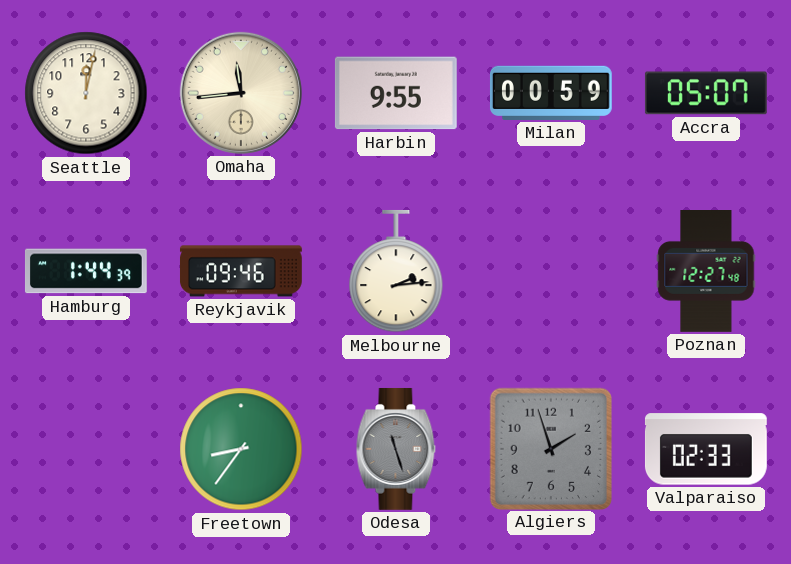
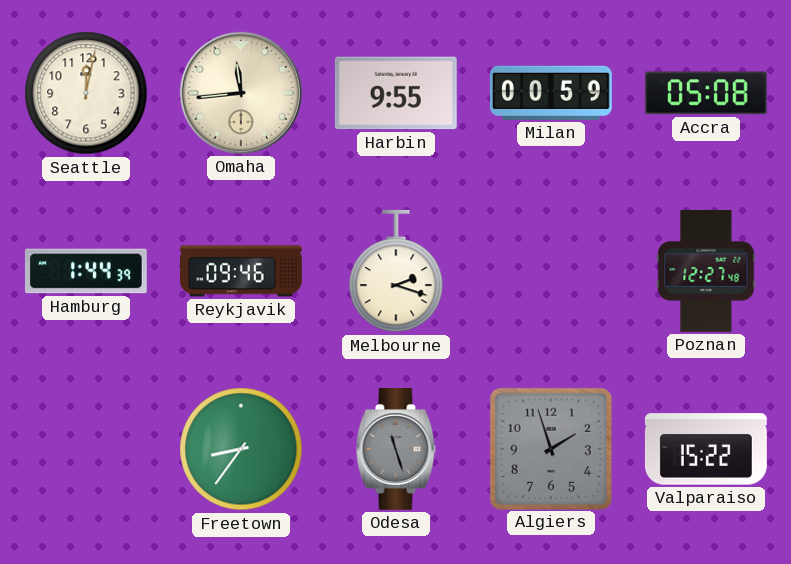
Accra: 05:07 -> 05:08
Melbourne: 2:14 -> 2:18
Valparaiso: 02:33 -> 15:22
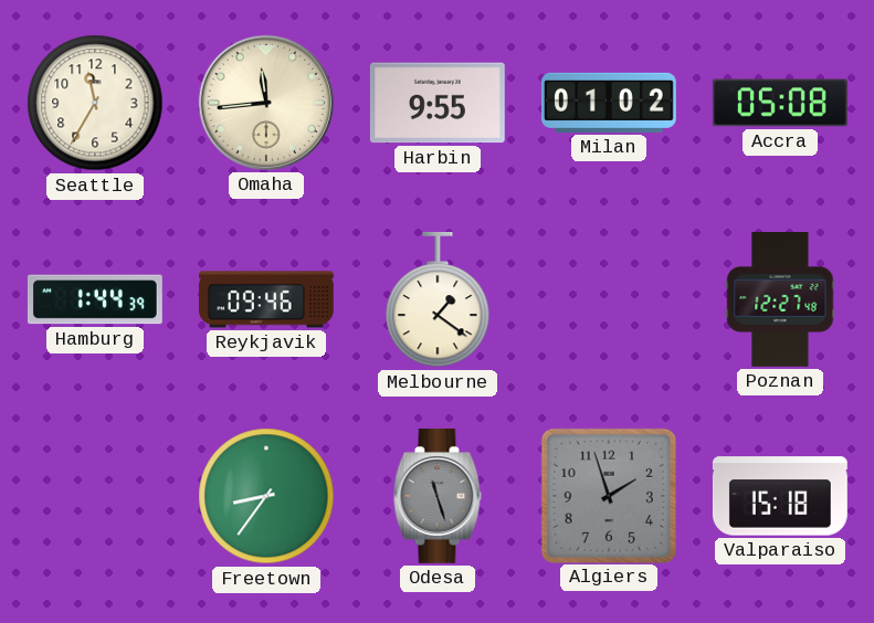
Seattle: 12:02 -> 11:35
Milan: 00:59 -> 01:02
Melbourne: 2:18 -> 1:21
Valparaiso: 15:22 -> 15:18
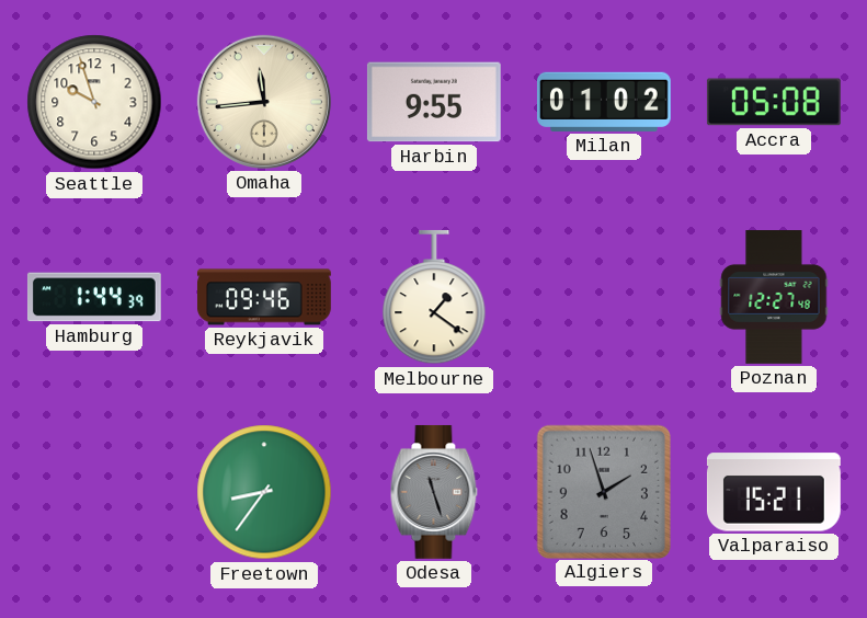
Seattle: 11:35 -> 9:57
Valparaiso: 15:18 -> 15:21
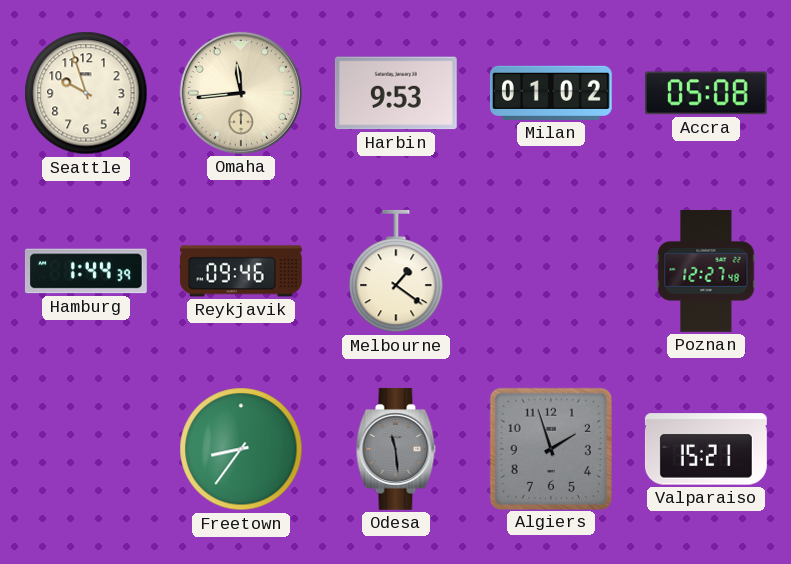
Harbin: 9:55 -> 9:53
Odesa: 11:27 -> 11:29
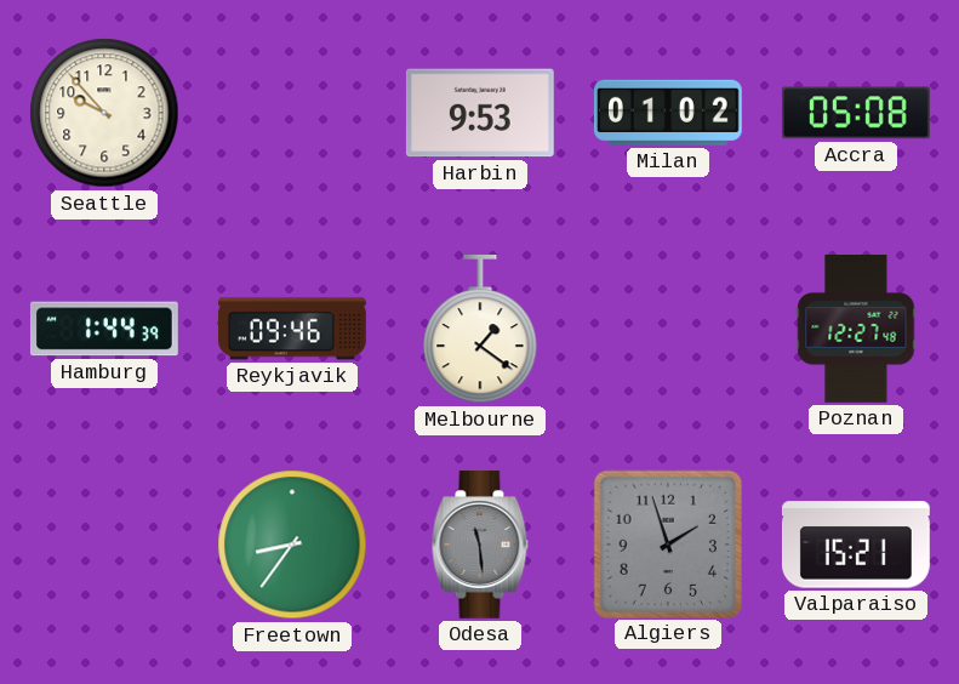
Seattle: 9:57 -> 9:53
Omaha: 11:44 -> none
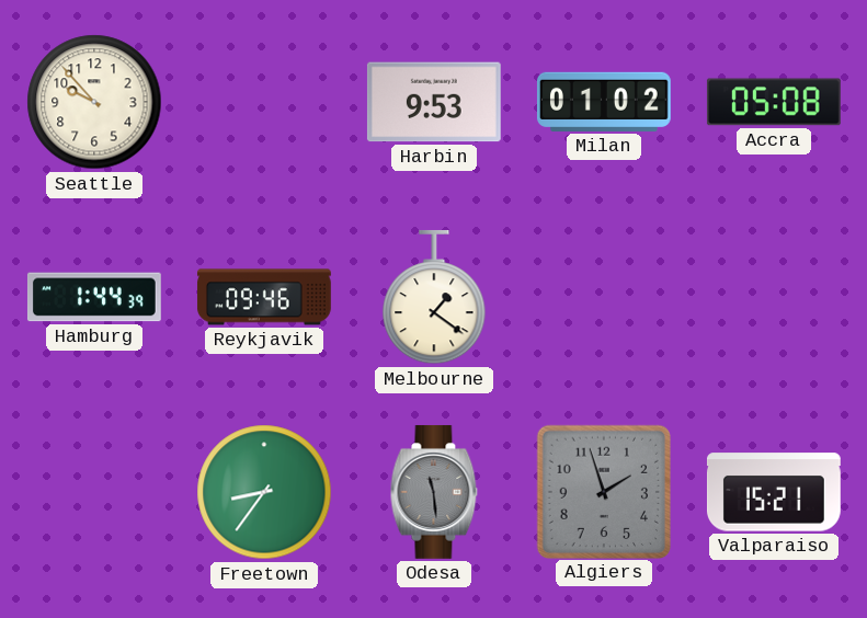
Poznan: 12:27 -> none
